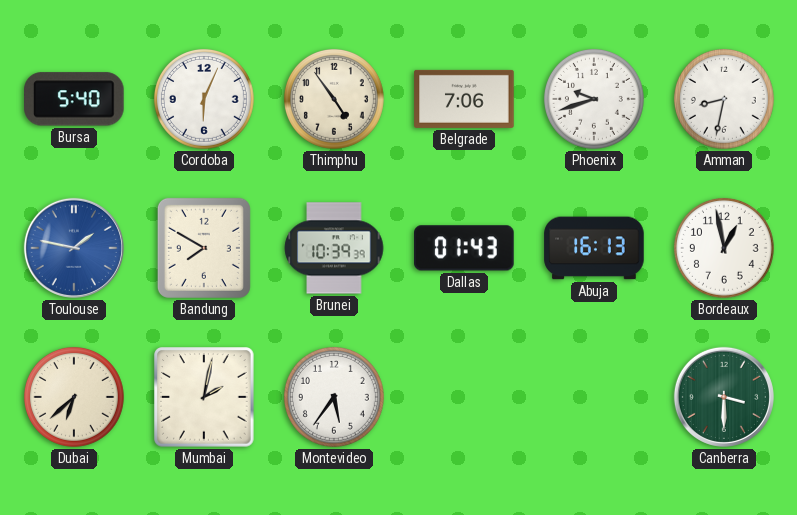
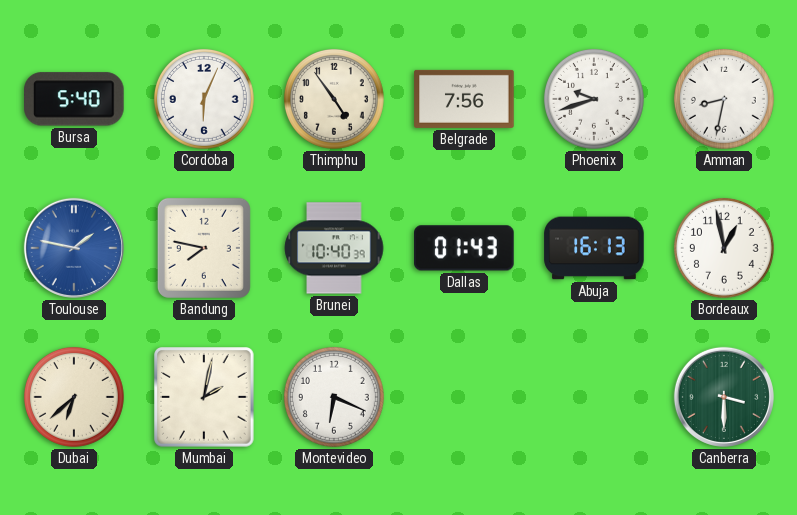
Belgrade: 7:06 -> 7:56
Bandung: 7:50 -> 7:47
Brunei: 10:39 -> 10:40
Montevideo: 5:36 -> 6:19
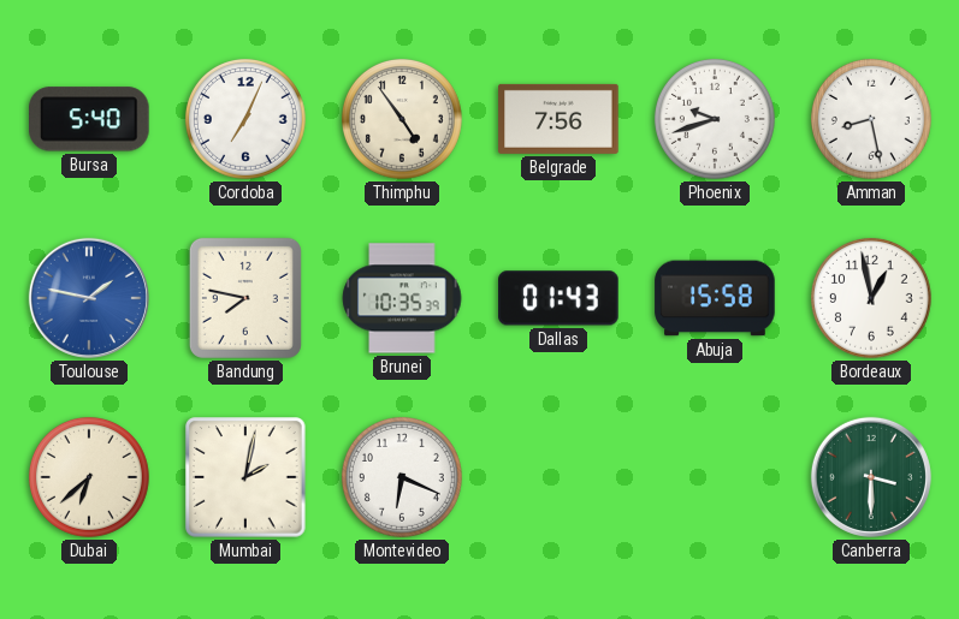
Cordoba: 6:04 -> 7:04
Amman: 8:32 -> 8:28
Brunei: 10:40 -> 10:35
Abuja: 16:13 -> 15:58
